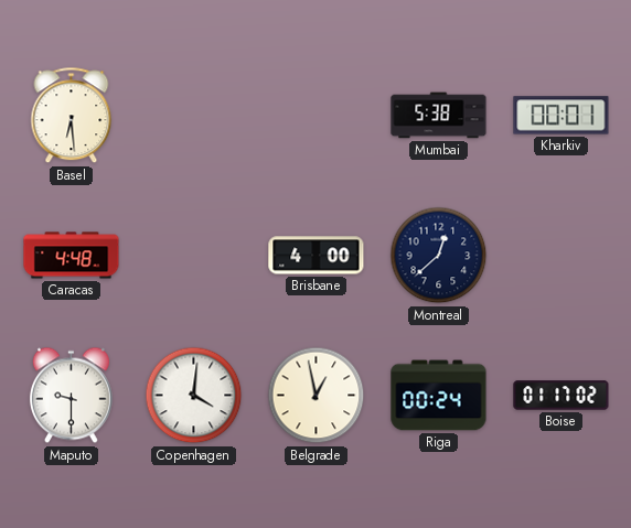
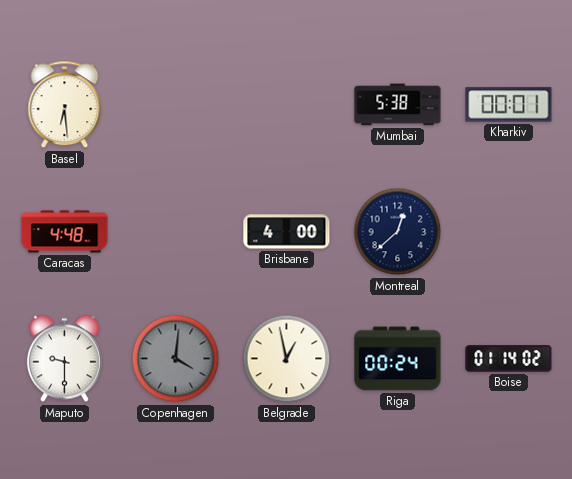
Copenhagen dial: white -> grey
Boise: 01:17 -> 01:14
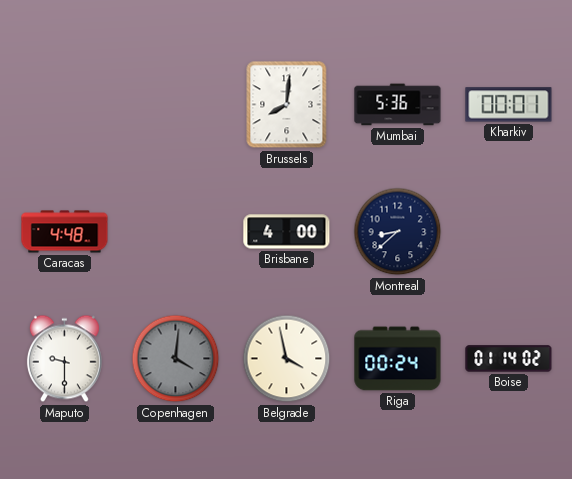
Basel: 6:29 -> none
Brussels: none -> 8:01
Mumbai: 5:38 -> 5:36
Montreal: 12:38 -> 8:38
Belgrade: 12:58 -> 3:58
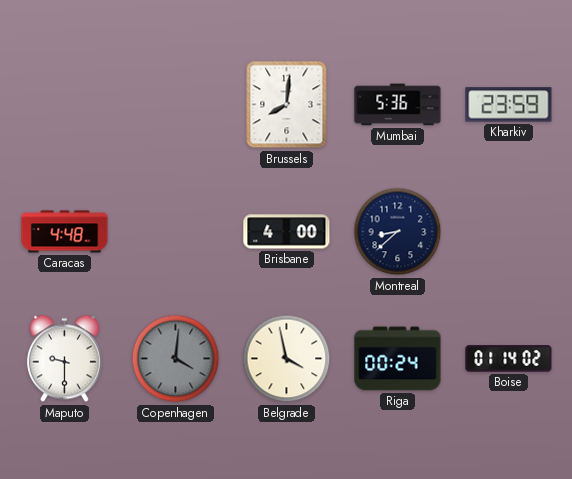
Kharkiv: 00:01 -> 23:59
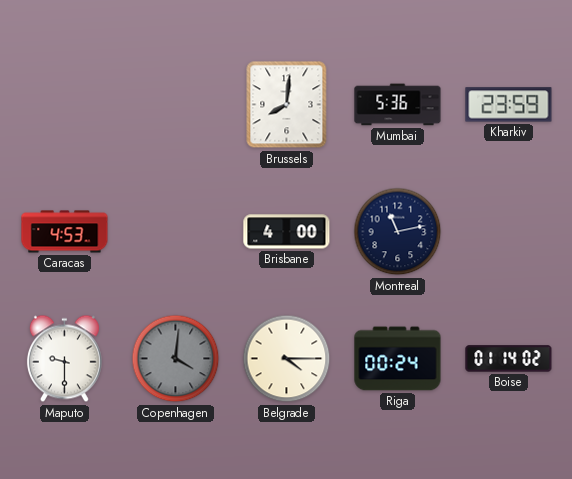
Caracas: 4:48 -> 4:53
Montreal: 8:38 -> 11:13
Belgrade: 3:58 -> 4:15
